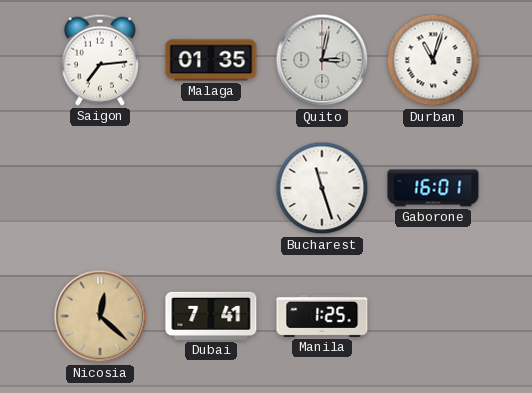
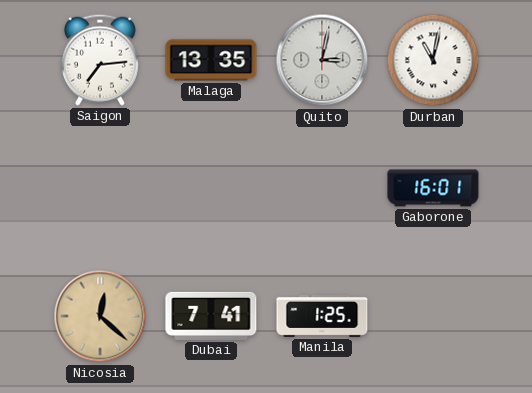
Malaga: 01:35 -> 13:35
Durban: 11:03 -> 11:02
Bucharest: 11:27 -> none
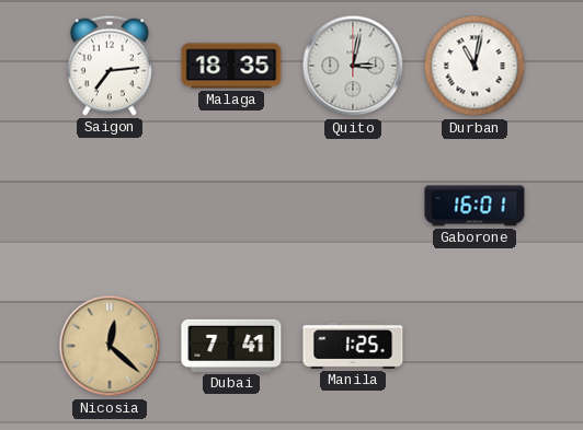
Malaga: 13:35 -> 18:35
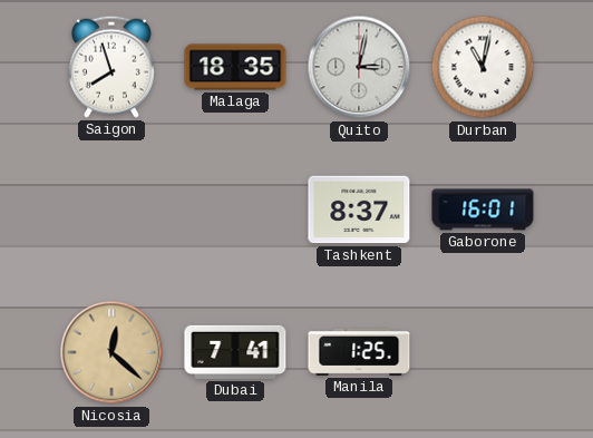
Saigon: 7:14 -> 7:57
Tashkent: none -> 8:37
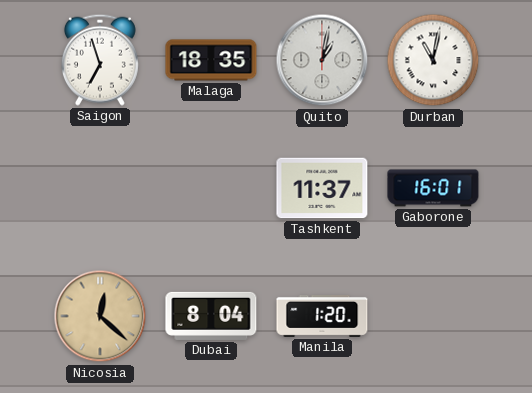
Saigon: 7:57 -> 6:57
Quito: 3:02 -> 1:02
Tashkent: 8:37 -> 11:37
Dubai: 7:41 -> 8:04
Manila: 1:25 -> 1:20
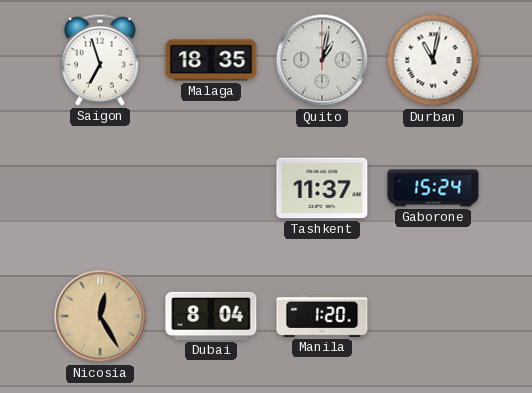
Gaborone: 16:01 -> 15:24
Nicosia: 12:22 -> 12:25
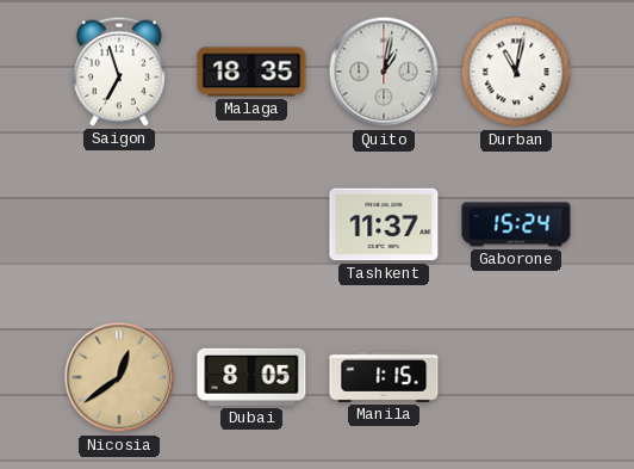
Nicosia: 12:25 -> 12:39
Dubai: 8:04 -> 8:05
Manila: 1:20 -> 1:15
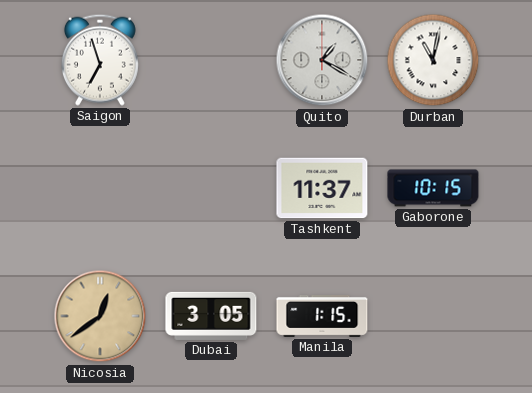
Malaga: 18:35 -> none
Quito: 1:02 -> 1:20
Gaborone: 15:24 -> 10:15
Dubai: 8:05 -> 3:05
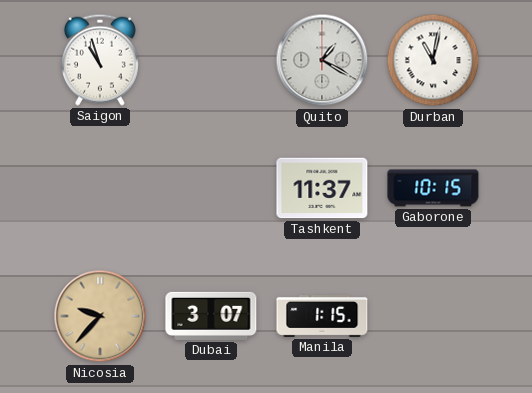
Saigon: 6:57 -> 10:57
Nicosia: 12:39 -> 9:37
Dubai: 3:05 -> 3:07
